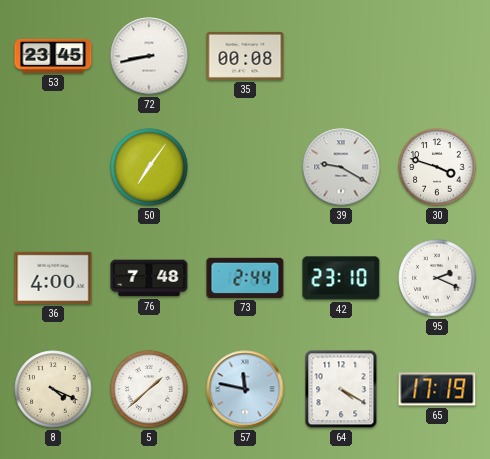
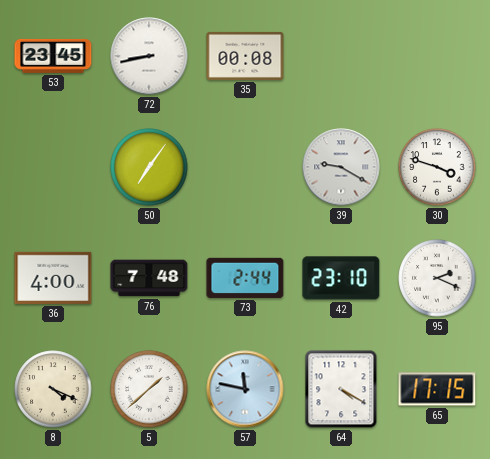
65: 17:19 -> 17:15
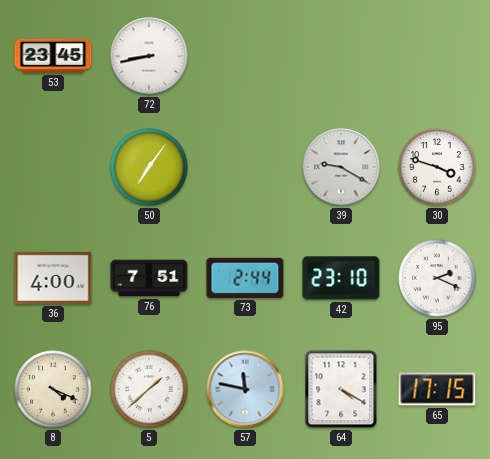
35: 00:08 -> none
76: 7:48 -> 7:51
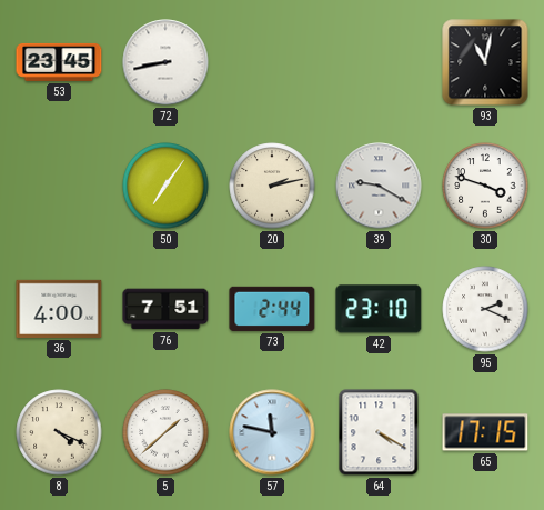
93: none -> 11:02
20: none -> 2:13
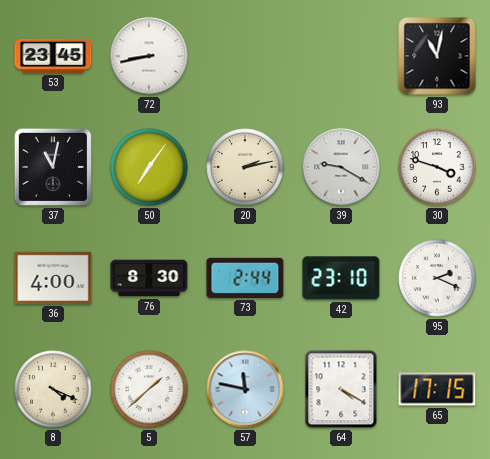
37: none -> 11:02
76: 7:51 -> 8:30
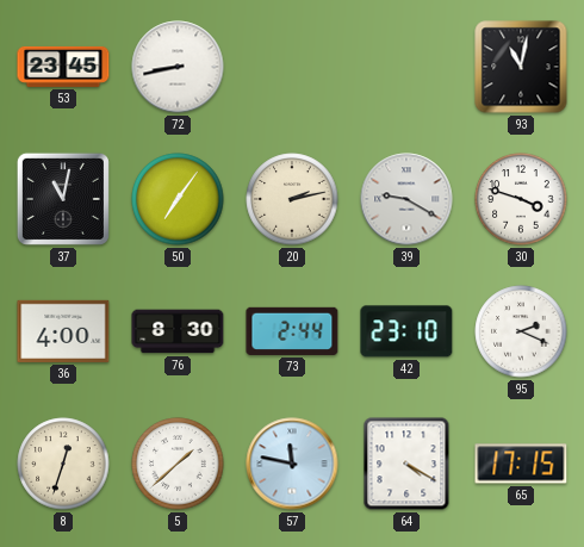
8: 4:19 -> 12:33
